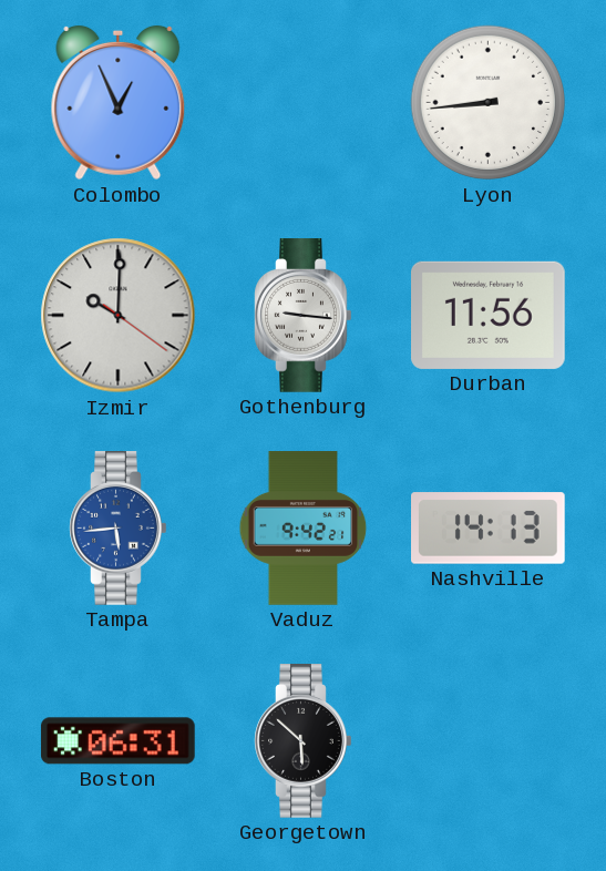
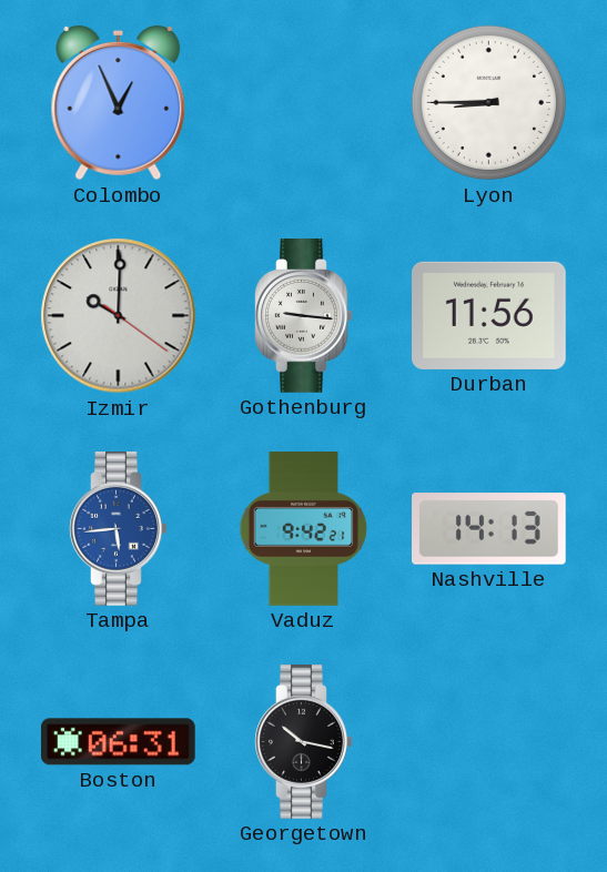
Lyon: 8:44 -> 8:45
Georgetown: 5:52 -> 10:17
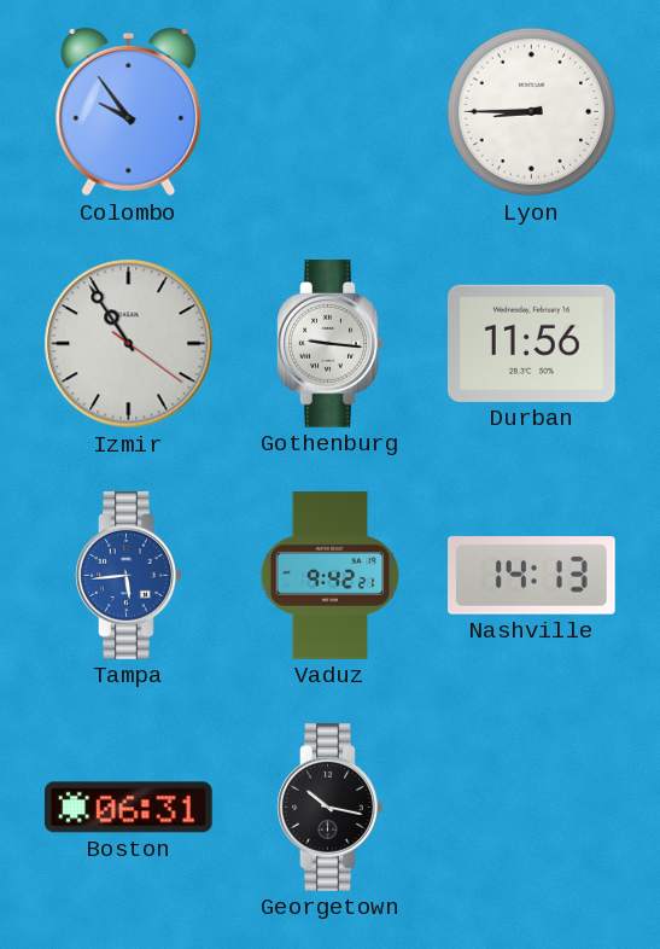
Colombo: 12:56 -> 9:54
Izmir: 10:00 -> 10:54
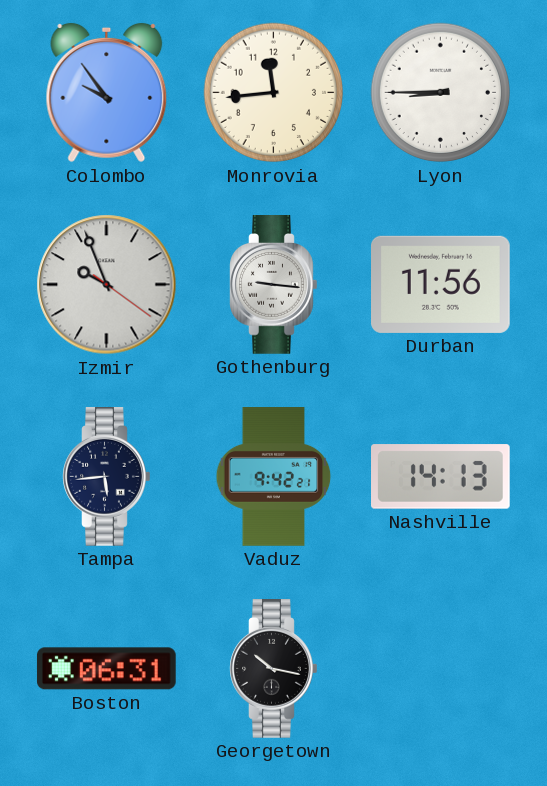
Monrovia: none -> 11:44
Izmir: 10:54 -> 9:56
Tampa dial: blue -> navy
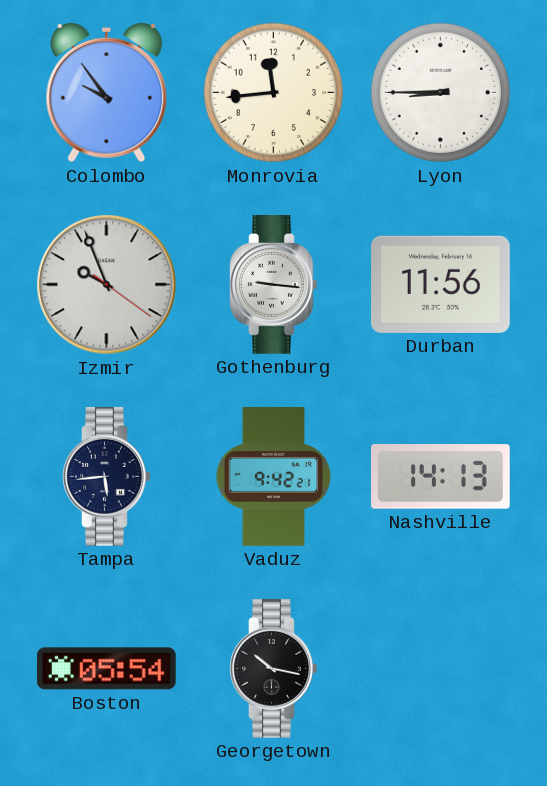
Boston: 06:31 -> 05:54
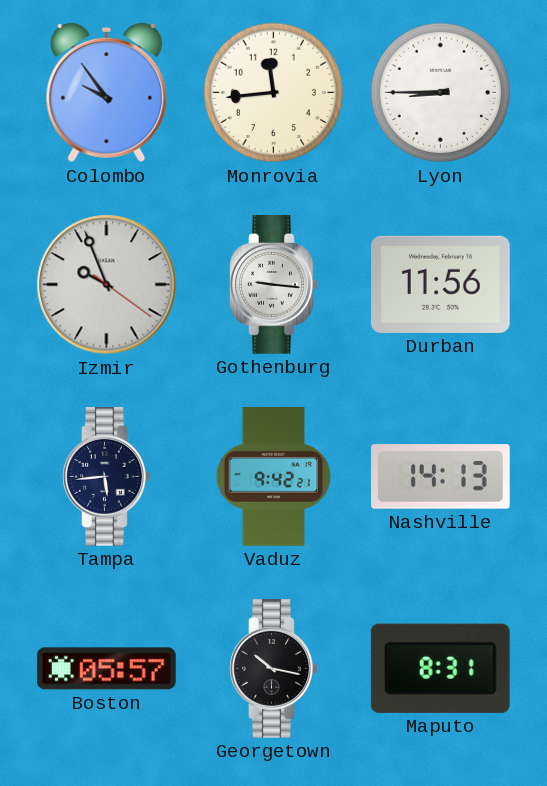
Boston: 05:54 -> 05:57
Maputo: none -> 8:31
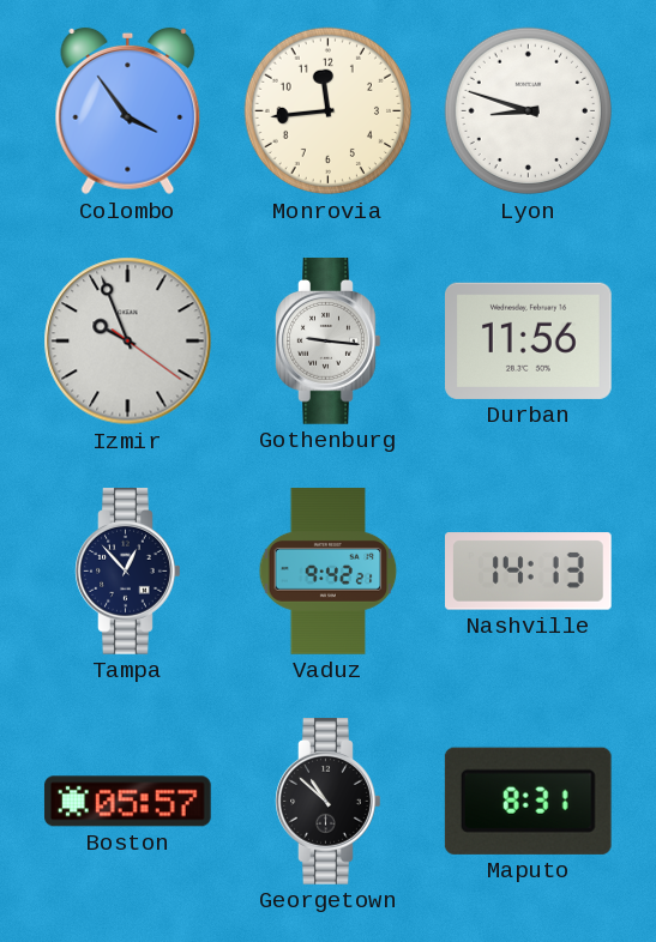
Colombo: 9:54 -> 3:54
Lyon: 8:45 -> 8:48
Tampa: 5:44 -> 12:53
Georgetown: 10:17 -> 10:52
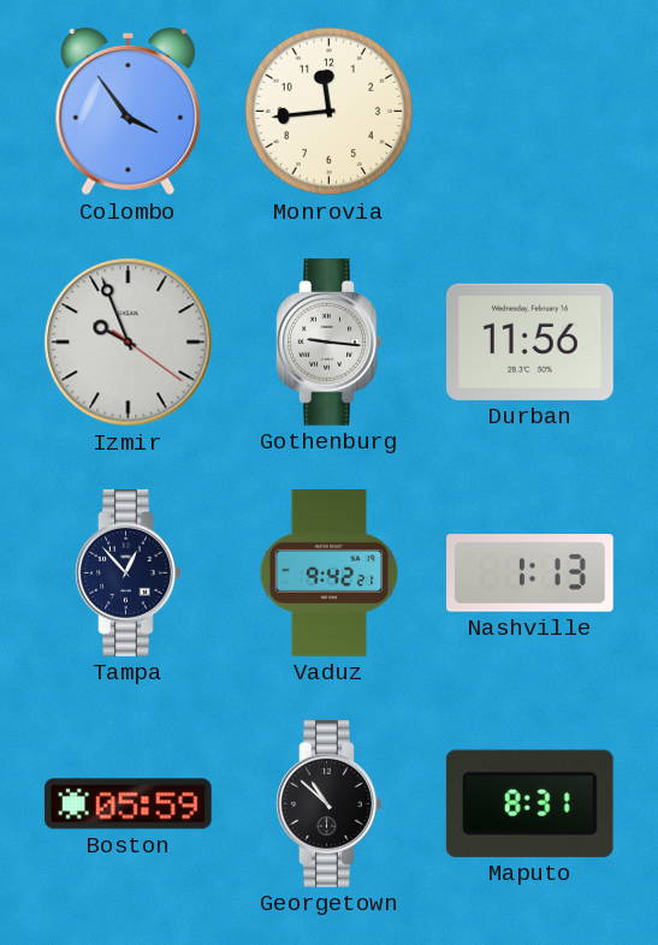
Lyon: 8:48 -> none
Nashville: 14:13 -> 1:13
Boston: 05:57 -> 05:59
